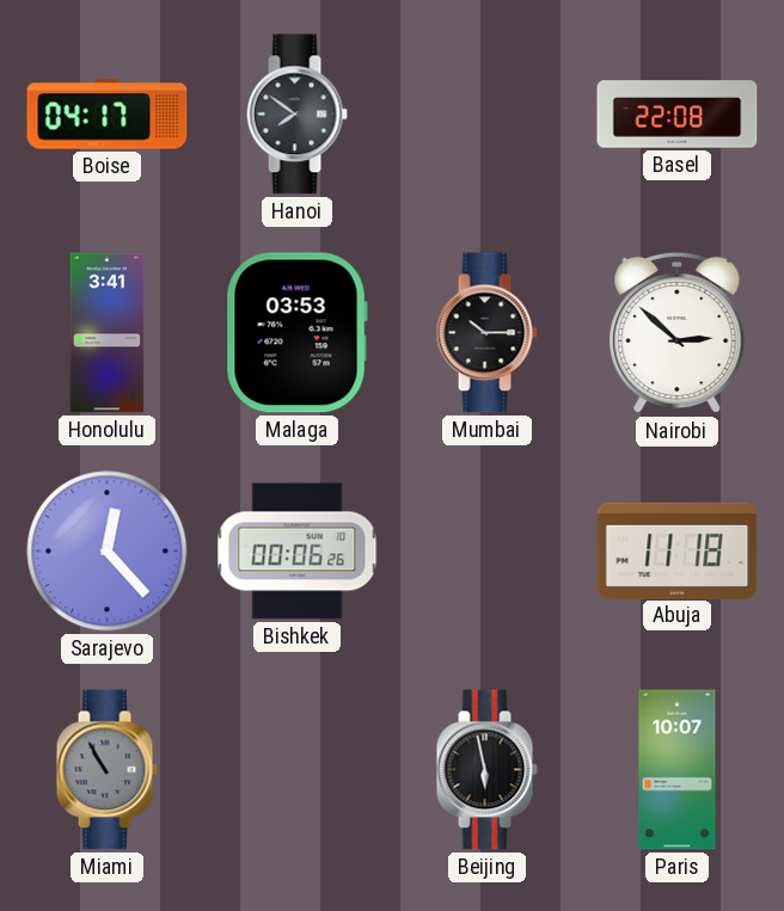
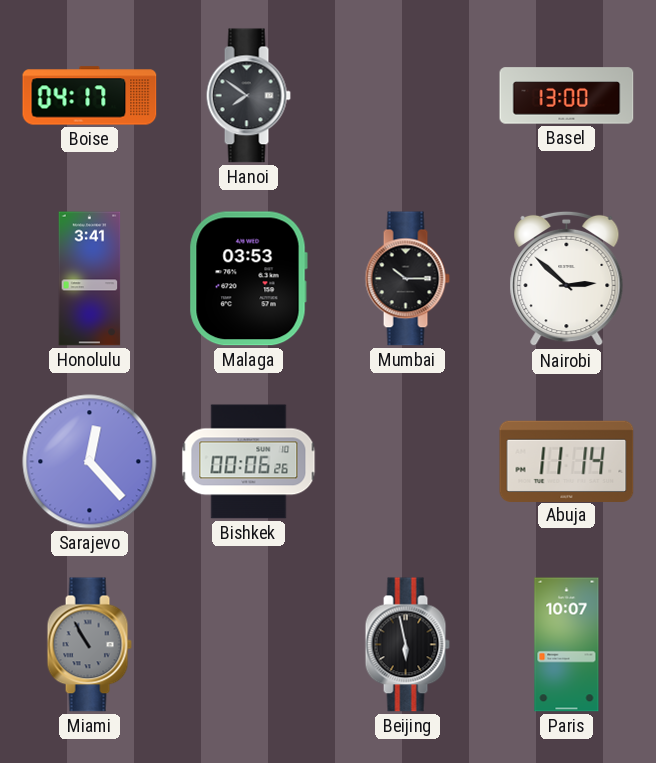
Basel: 22:08 -> 13:00
Abuja: 11:18 -> 11:14
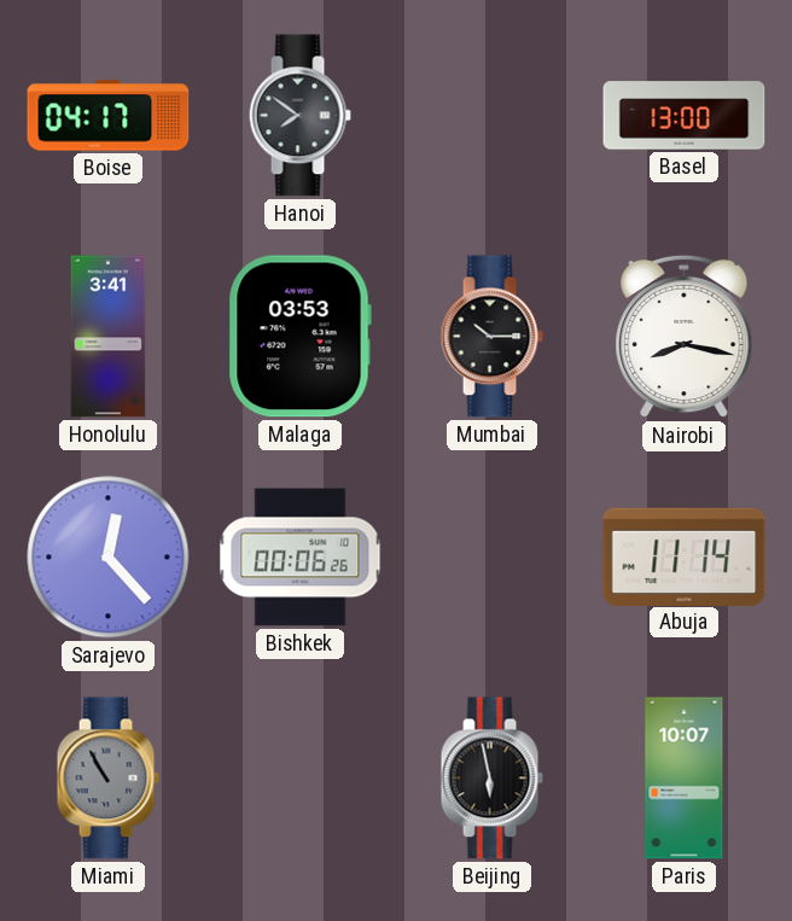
Nairobi: 2:52 -> 8:17
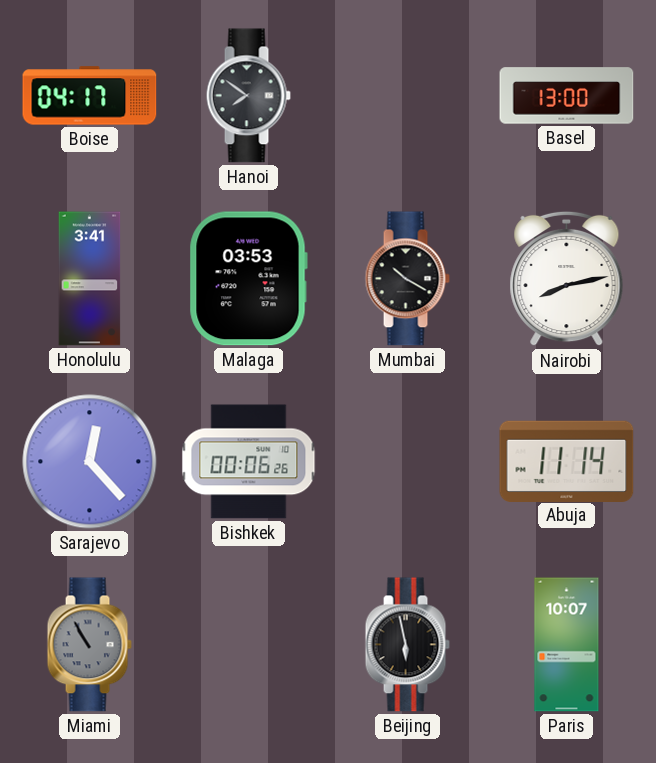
Mumbai: 10:15 -> 10:20
Nairobi: 8:17 -> 8:13
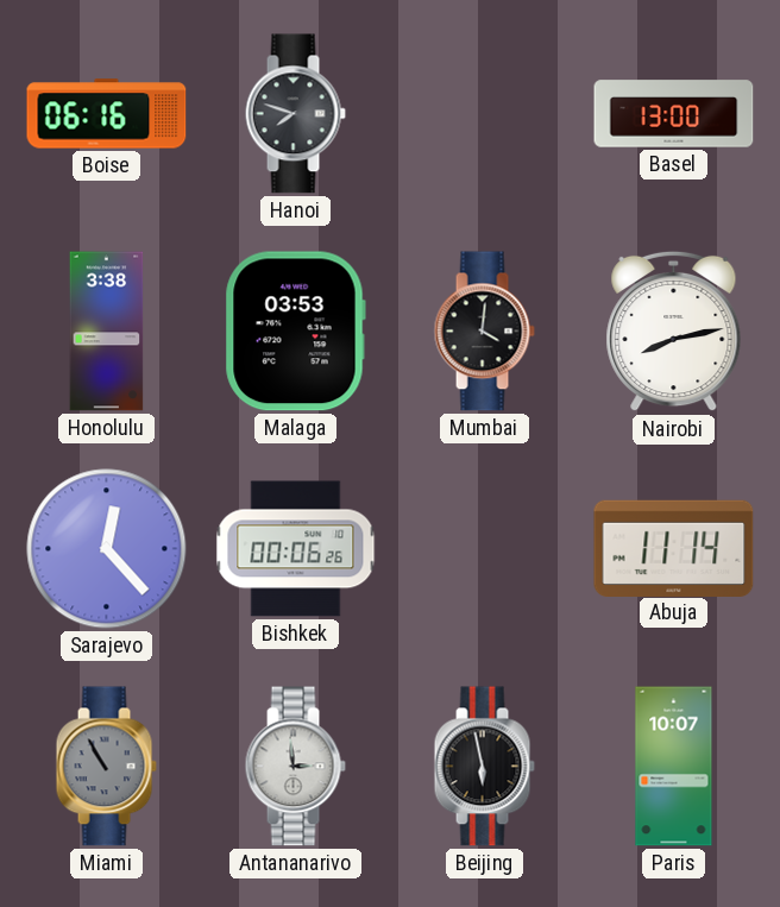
Boise: 04:17 -> 06:16
Hanoi: 7:51 -> 7:48
Honolulu: 3:41 -> 3:38
Mumbai: 10:20 -> 4:01
Antananarivo: none -> 2:59
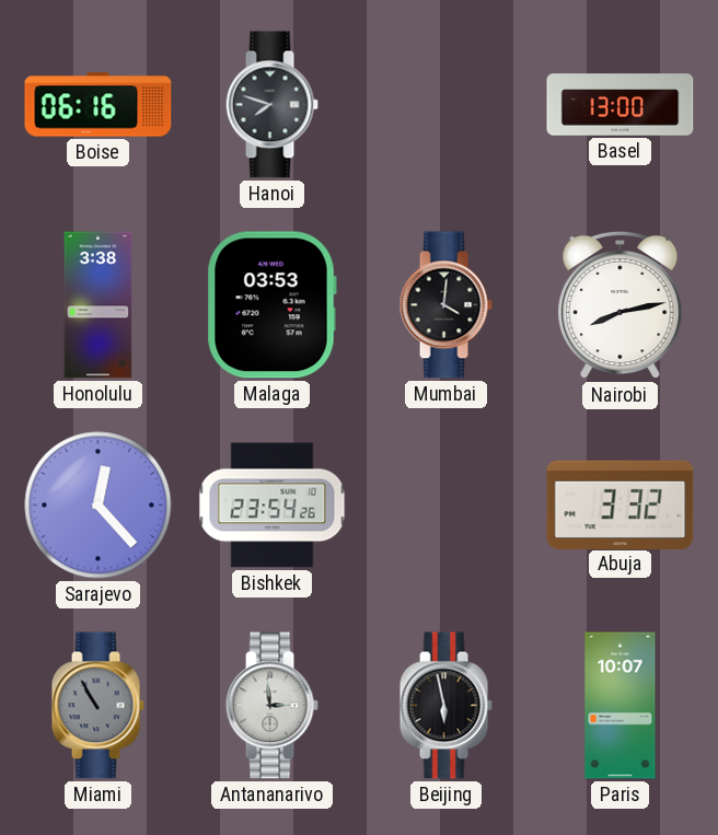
Bishkek: 00:06 -> 23:54
Abuja: 11:14 -> 3:32
